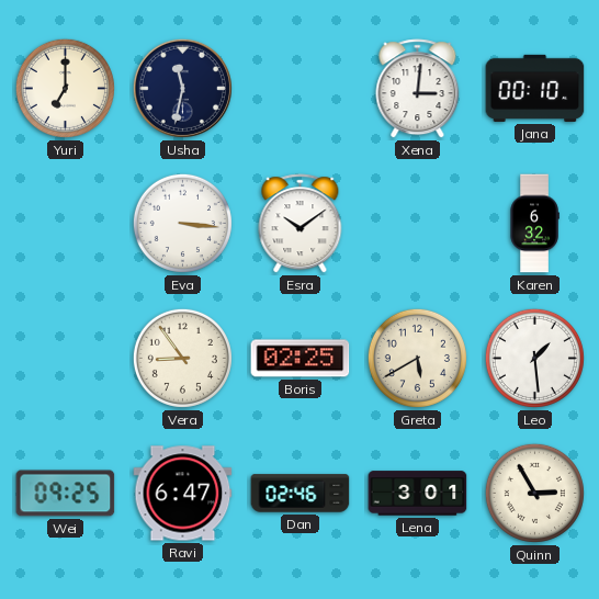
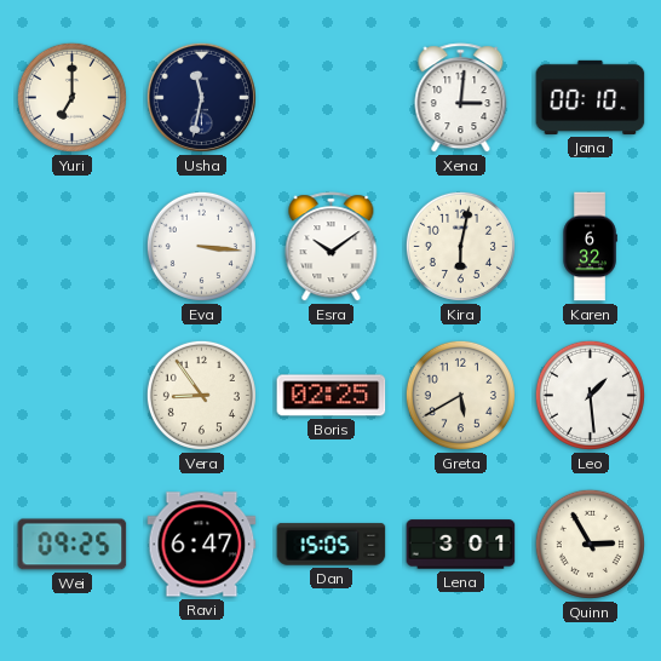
Kira: none -> 6:02
Dan: 02:46 -> 15:05
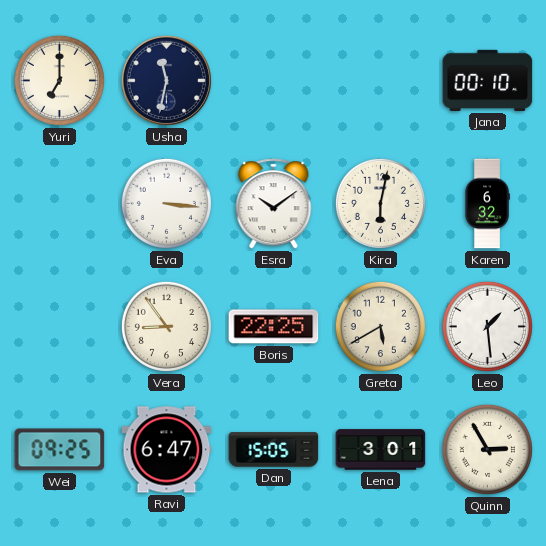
Xena: 3:01 -> none
Boris: 02:25 -> 22:25
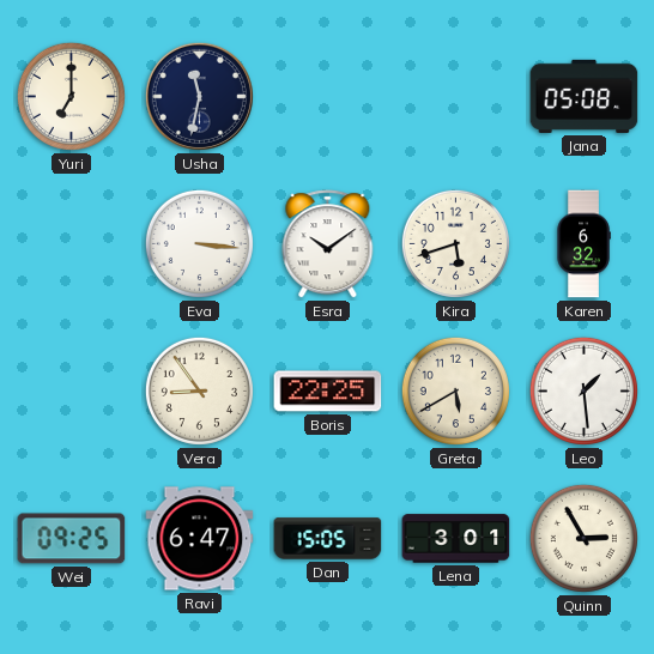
Jana: 00:10 -> 05:08
Kira: 6:02 -> 5:42
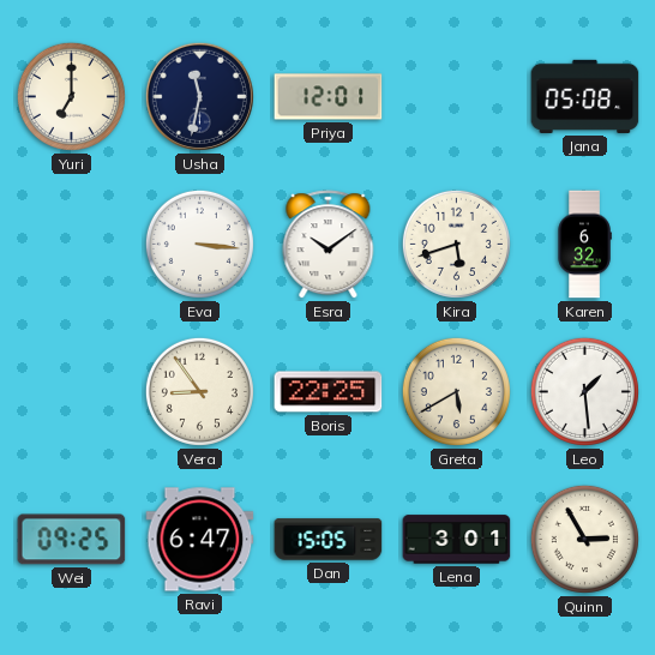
Priya: none -> 12:01
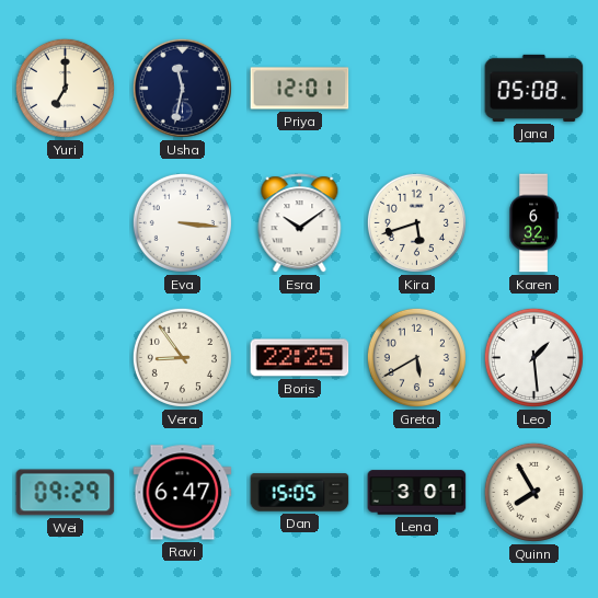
Wei: 09:25 -> 09:29
Quinn: 2:55 -> 7:55
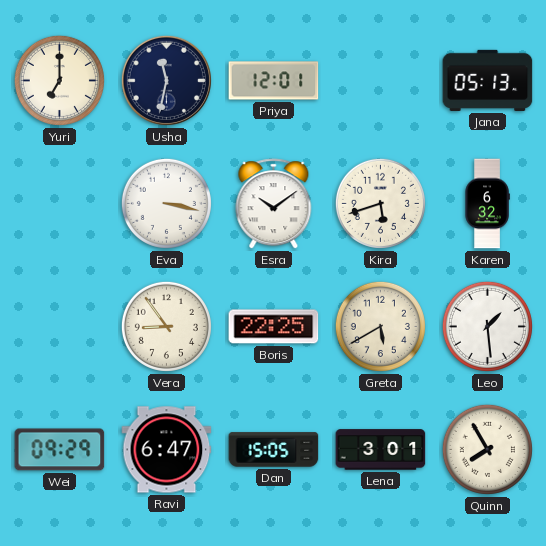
Jana: 05:08 -> 05:13
Eva: 3:16 -> 3:17
